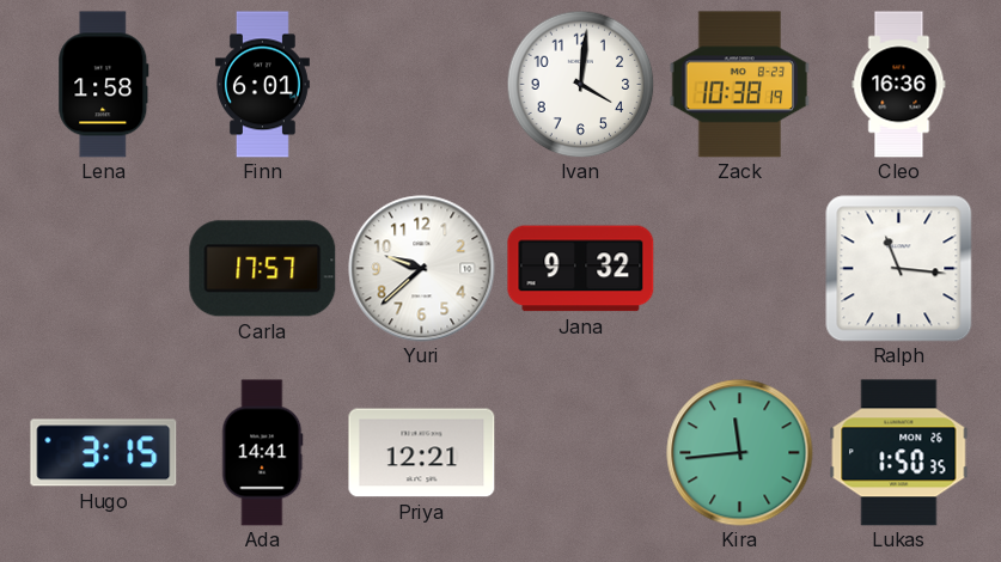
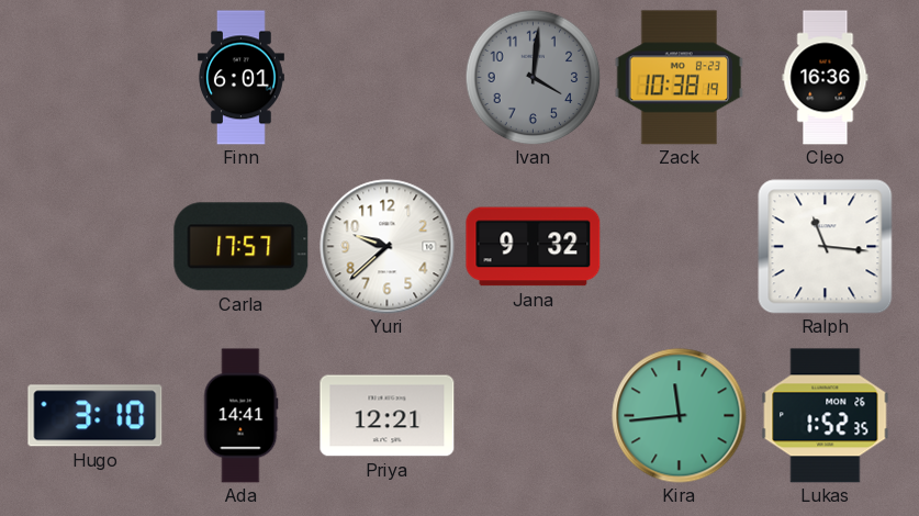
Lena: 1:58 -> none
Ivan dial: white -> grey
Hugo: 3:15 -> 3:10
Lukas: 1:50 -> 1:52
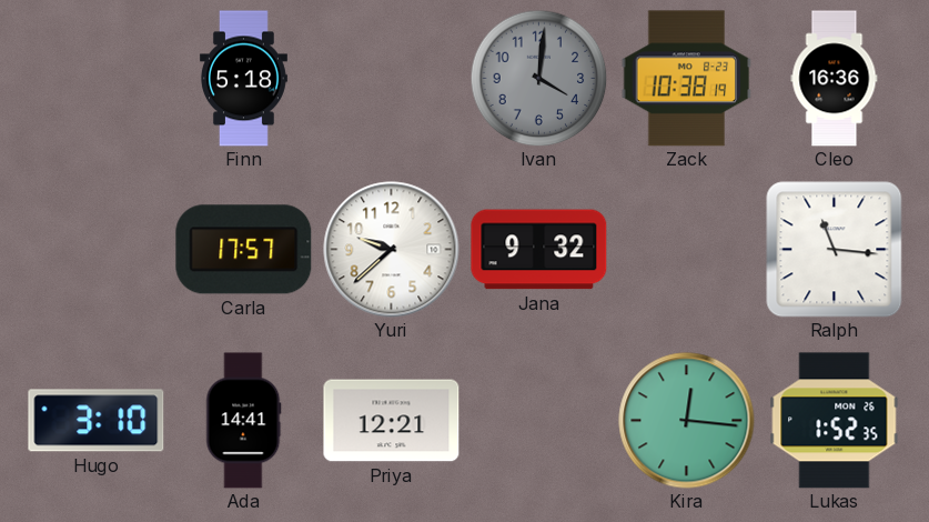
Finn: 6:01 -> 5:18
Kira: 11:44 -> 12:16
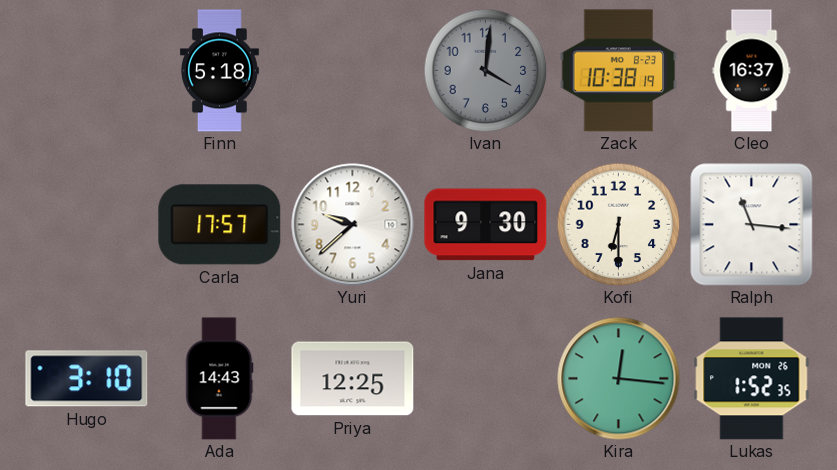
Cleo: 16:36 -> 16:37
Jana: 9:32 -> 9:30
Kofi: none -> 6:30
Ada: 14:41 -> 14:43
Priya: 12:21 -> 12:25
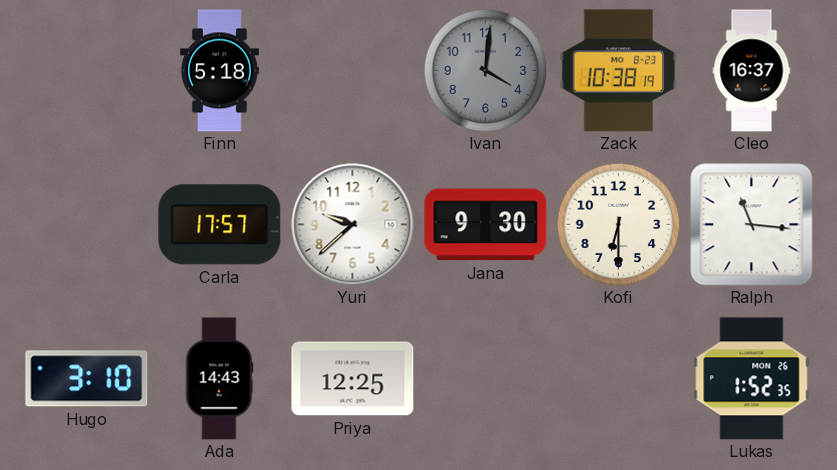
Kira: 12:16 -> none
